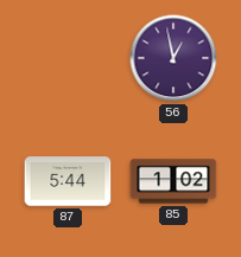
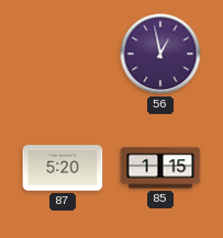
87: 5:44 -> 5:20
85: 1:02 -> 1:15
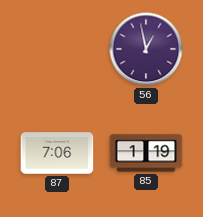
87: 5:20 -> 7:06
85: 1:15 -> 1:19
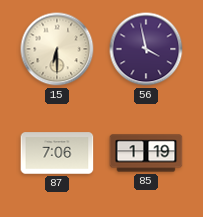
15: none -> 6:30
56: 12:58 -> 3:58
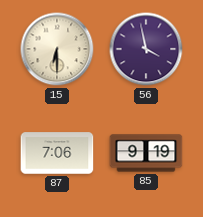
85: 1:19 -> 9:19
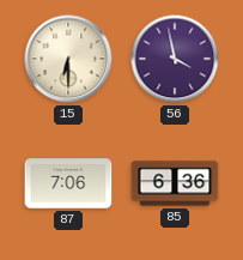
85: 9:19 -> 6:36
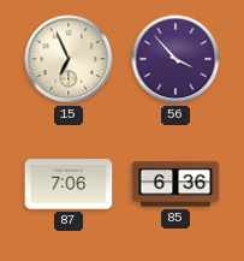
15: 6:30 -> 6:56
56: 3:58 -> 3:53
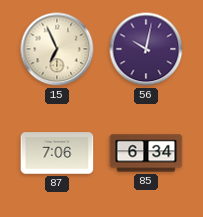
56: 3:53 -> 10:02
85: 6:36 -> 6:34
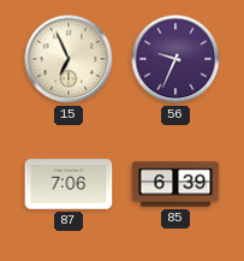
56: 10:02 -> 9:34
85: 6:34 -> 6:39
